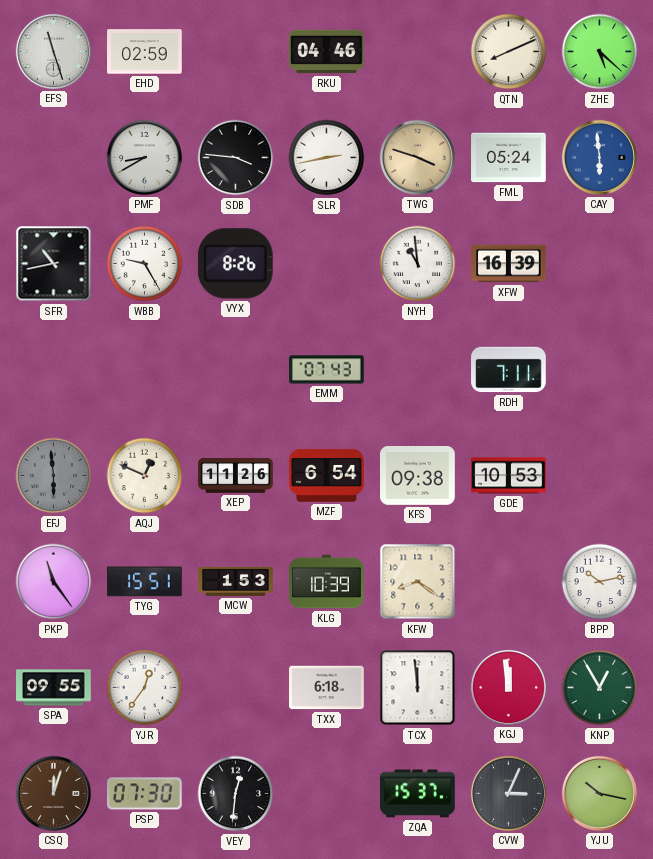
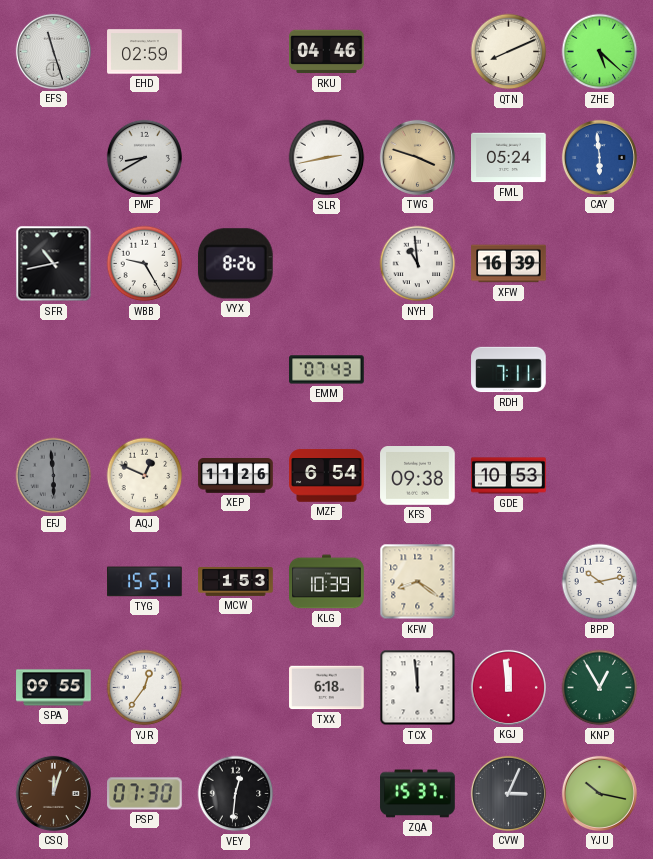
SDB: 3:46 -> none
PKP: 11:24 -> none
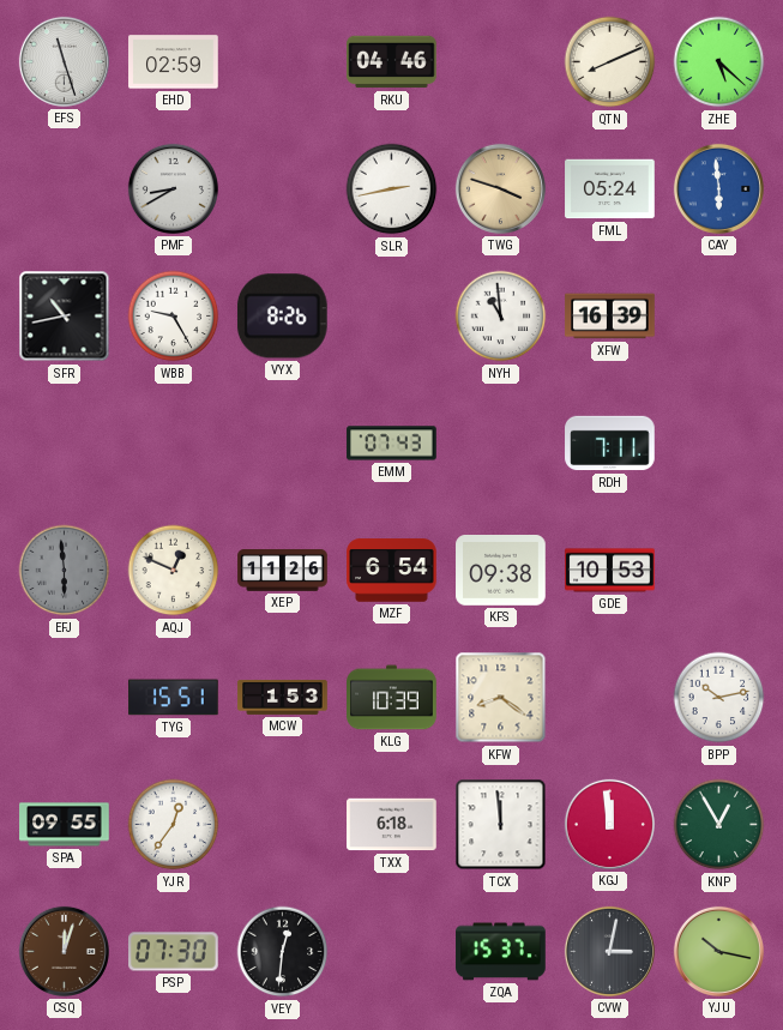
CVW: 3:04 -> 3:02
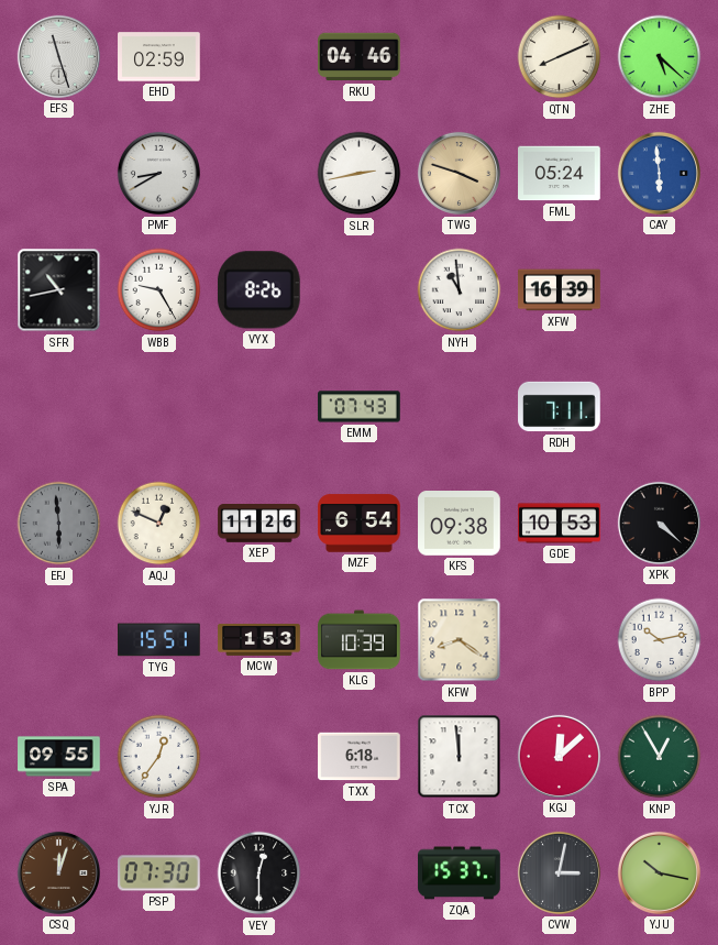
XPK: none -> 4:22
KGJ: 11:59 -> 12:08
VEY: 12:31 -> 12:30
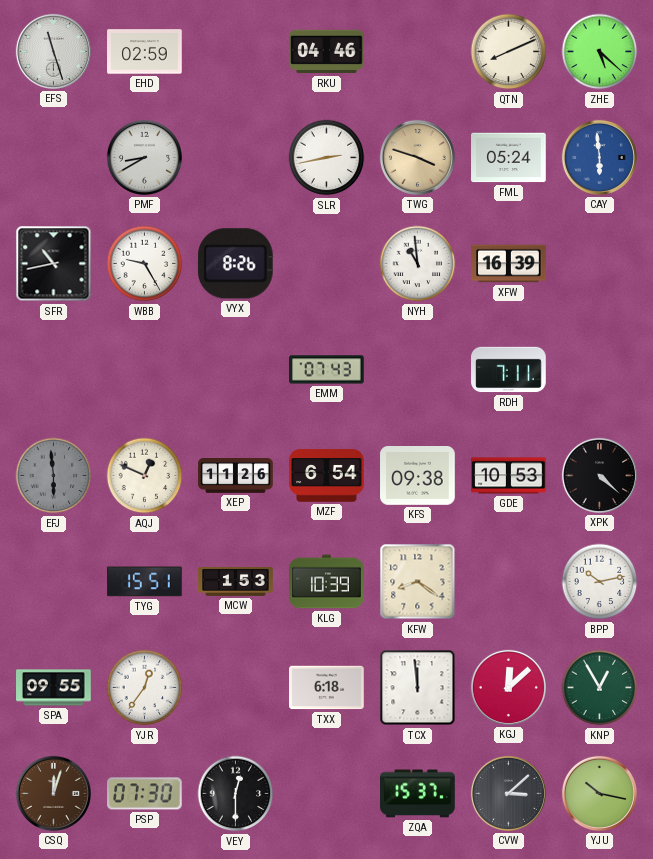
CVW: 3:02 -> 3:08
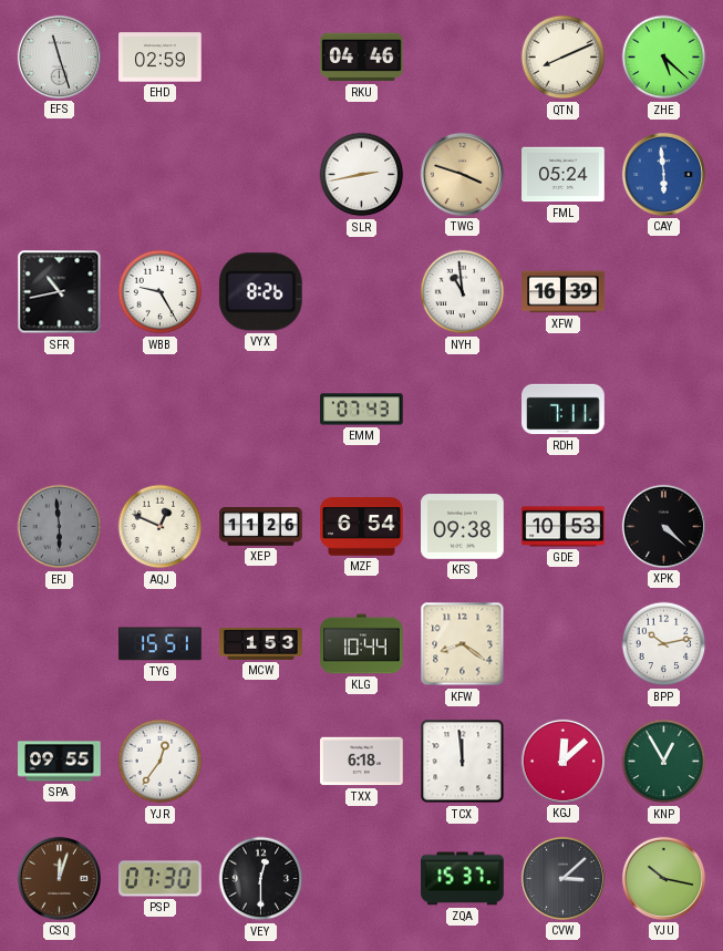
PMF: 8:40 -> none
KLG: 10:39 -> 10:44
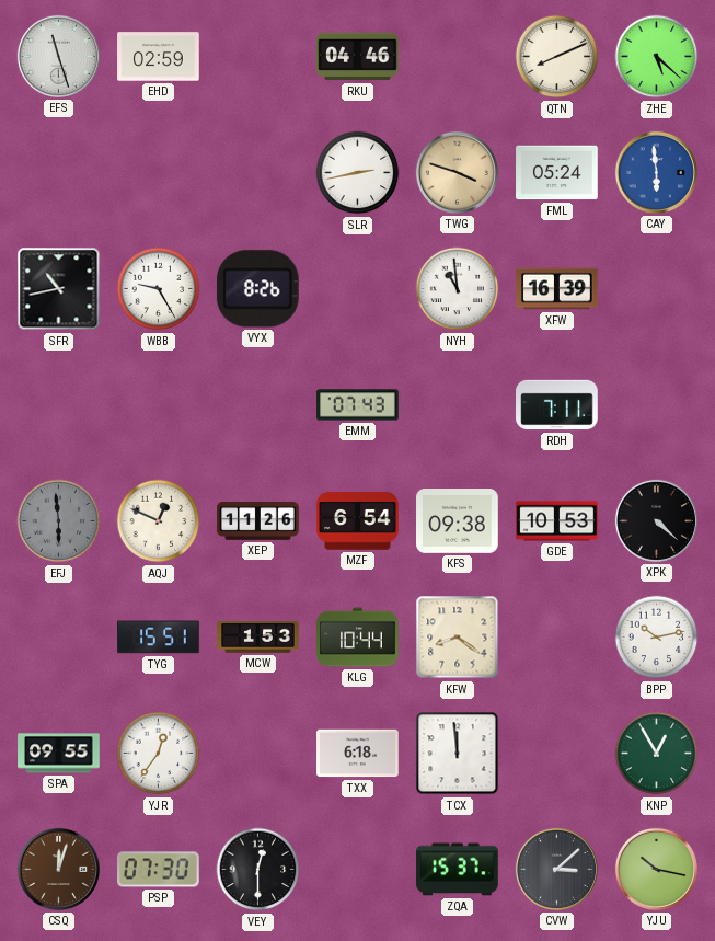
KGJ: 12:08 -> none
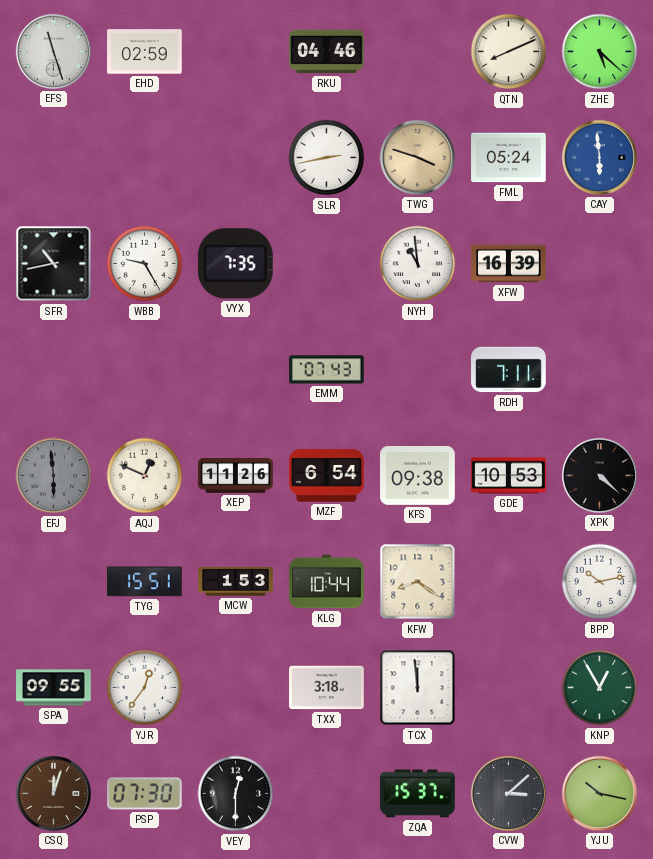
VYX: 8:26 -> 7:35
TXX: 6:18 -> 3:18
